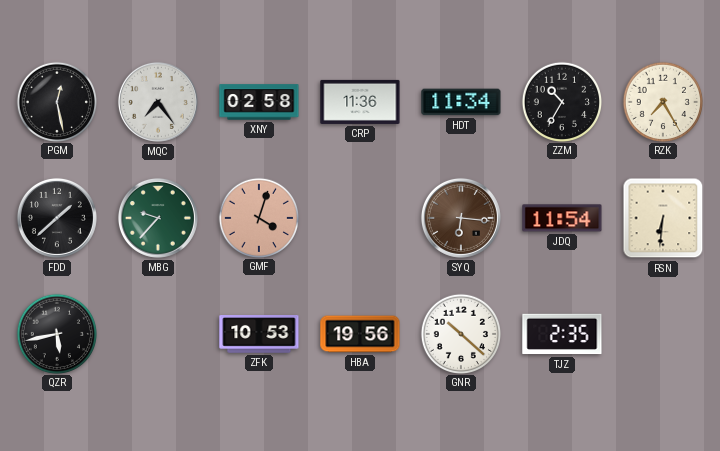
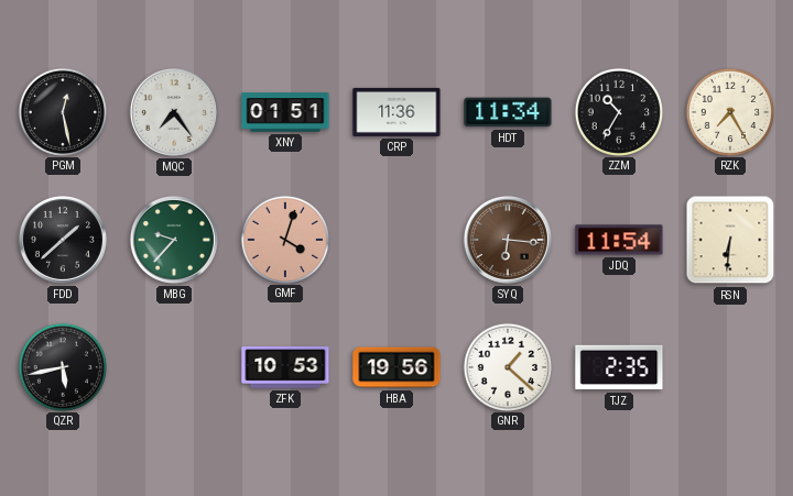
XNY: 02:58 -> 01:51
GNR: 10:22 -> 1:22
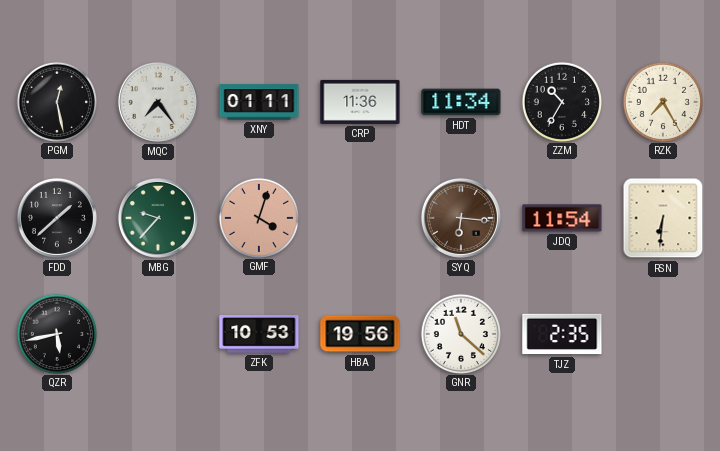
XNY: 01:51 -> 01:11
GNR: 1:22 -> 11:22
